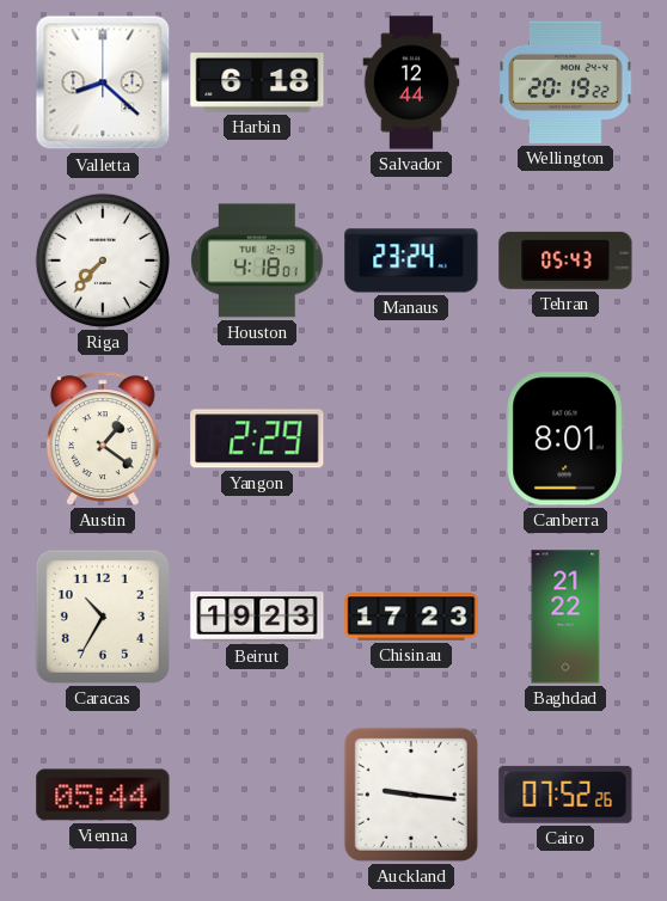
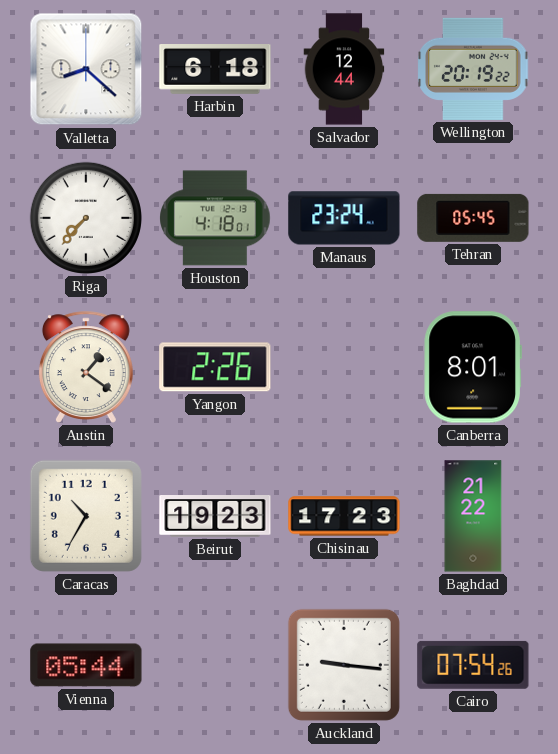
Tehran: 05:43 -> 05:45
Yangon: 2:29 -> 2:26
Cairo: 07:52 -> 07:54
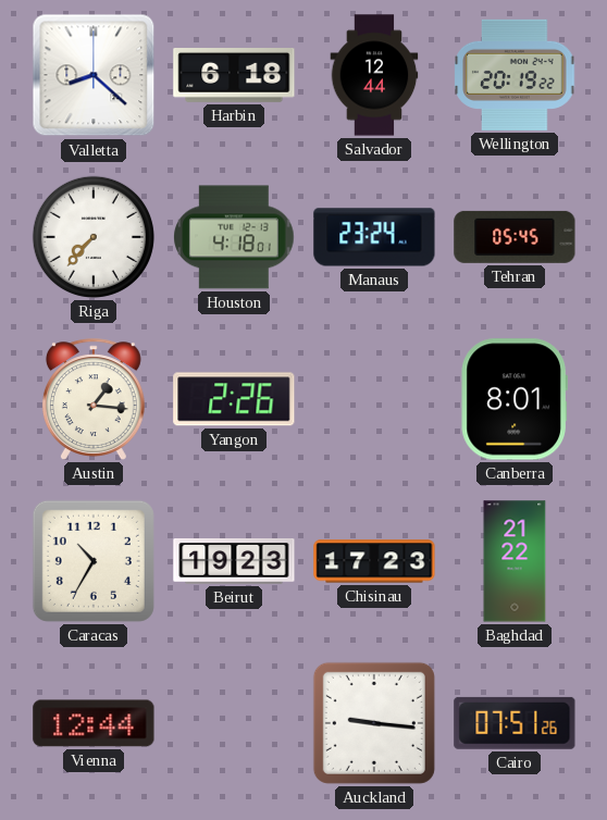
Austin: 1:21 -> 1:16
Vienna: 05:44 -> 12:44
Cairo: 07:54 -> 07:51
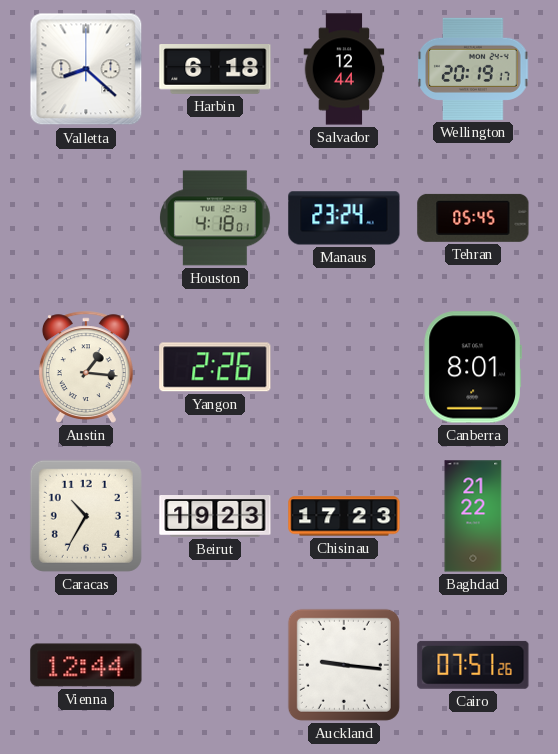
Wellington: 20:19:22 -> 20:19:17
Riga: 7:37 -> none
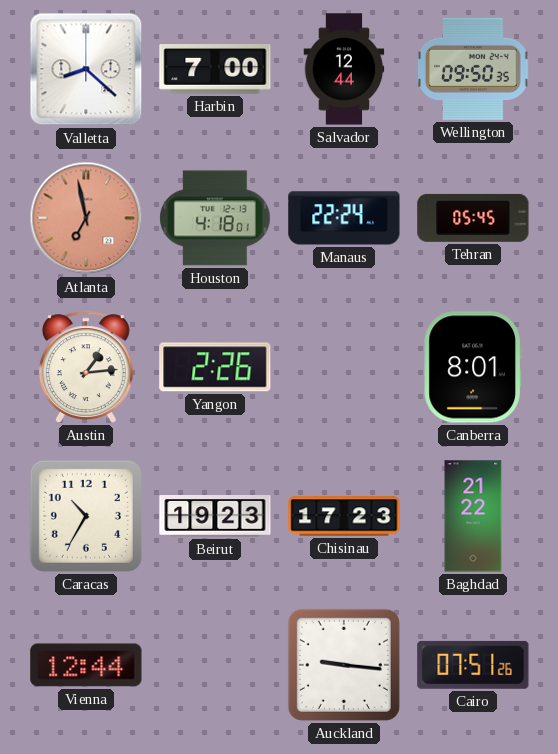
Harbin: 6:18 -> 7:00
Wellington: 20:19 -> 09:50
Atlanta: none -> 6:58
Manaus: 23:24 -> 22:24
Austin: 1:16 -> 1:14
